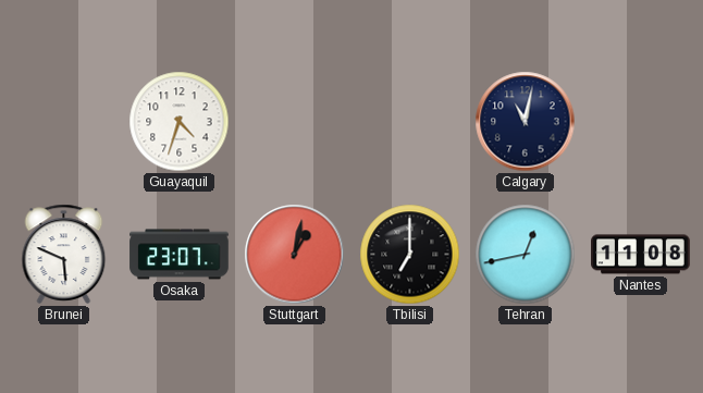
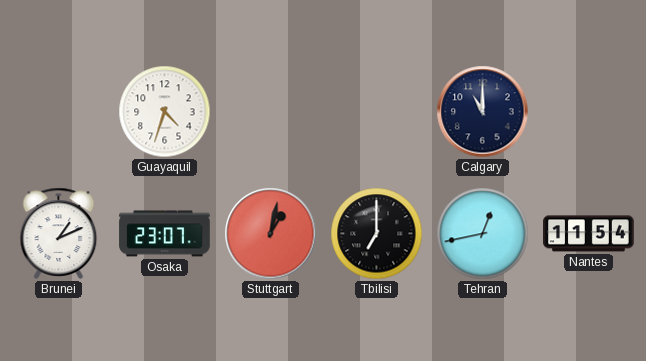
Calgary: 11:02 -> 11:00
Brunei: 5:49 -> 1:11
Nantes: 11:08 -> 11:54
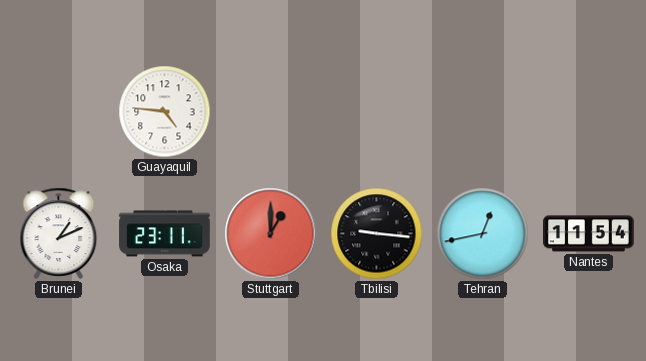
Guayaquil: 4:33 -> 4:46
Calgary: 11:00 -> none
Osaka: 23:07 -> 23:11
Stuttgart: 1:02 -> 1:00
Tbilisi: 7:00 -> 9:16
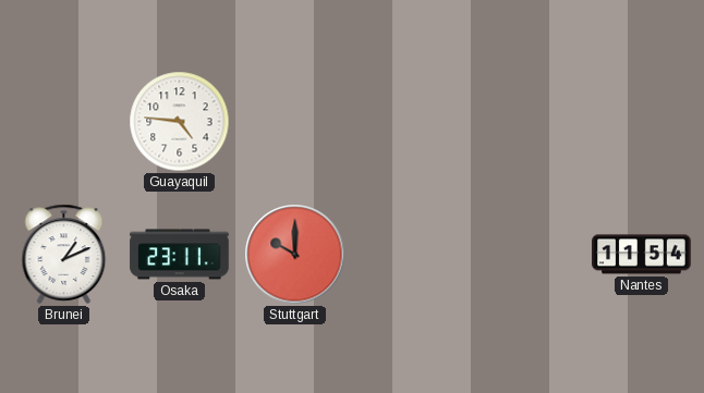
Stuttgart: 1:00 -> 10:00
Tbilisi: 9:16 -> none
Tehran: 12:43 -> none
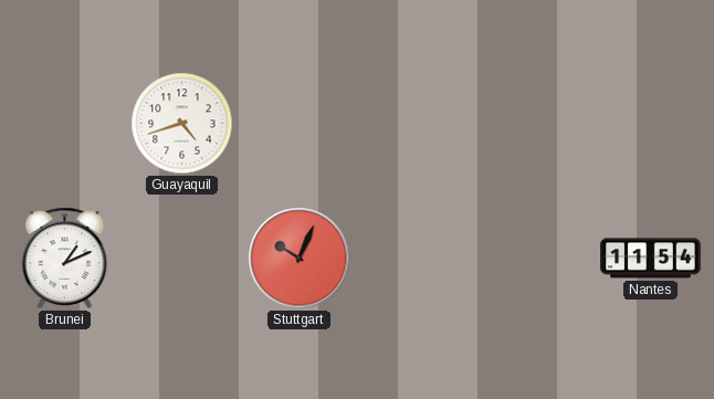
Guayaquil: 4:46 -> 4:42
Osaka: 23:11 -> none
Stuttgart: 10:00 -> 10:04
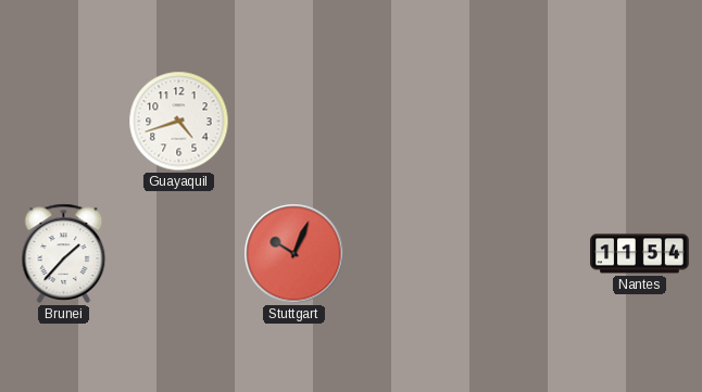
Brunei: 1:11 -> 1:37
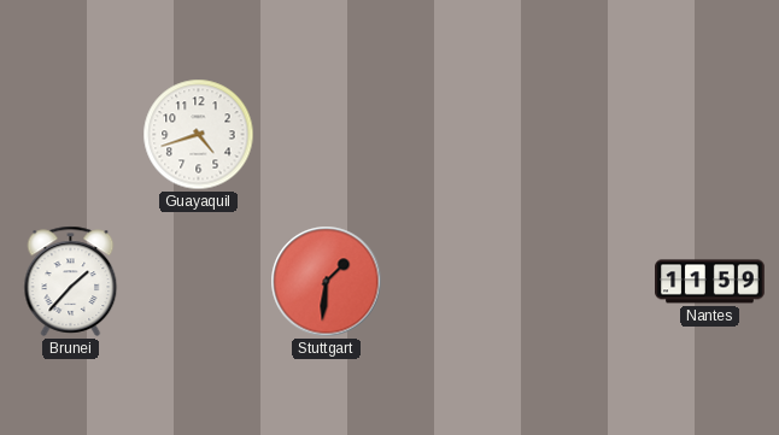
Stuttgart: 10:04 -> 1:31
Nantes: 11:54 -> 11:59
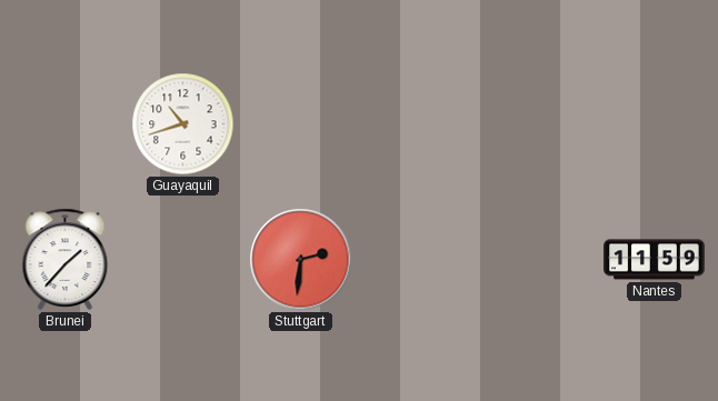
Guayaquil: 4:42 -> 10:42
Stuttgart: 1:31 -> 2:31
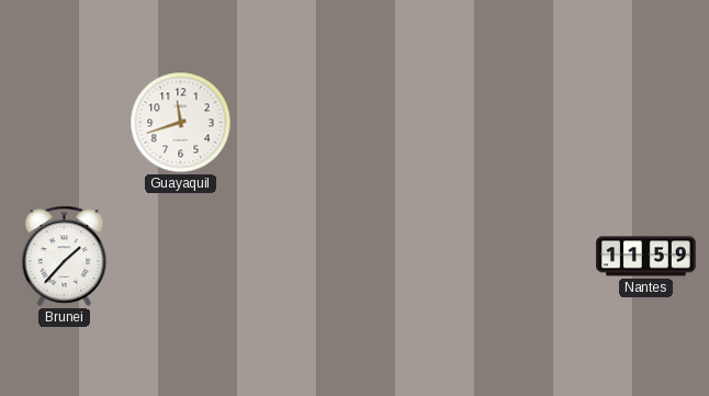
Guayaquil: 10:42 -> 11:42
Stuttgart: 2:31 -> none
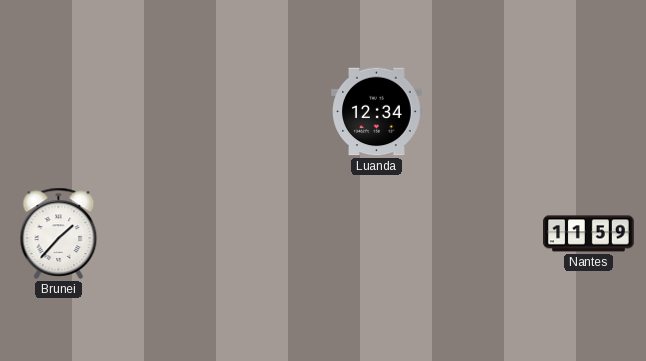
Guayaquil: 11:42 -> none
Luanda: none -> 12:34
